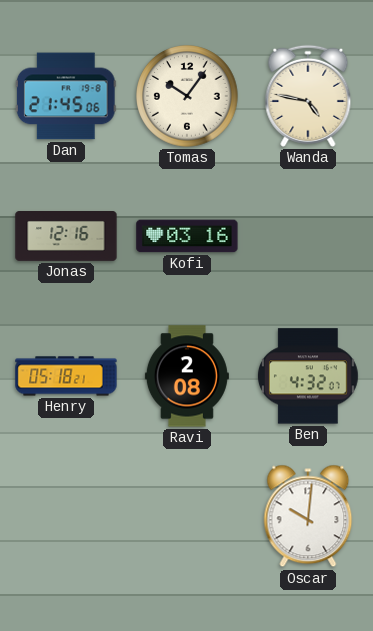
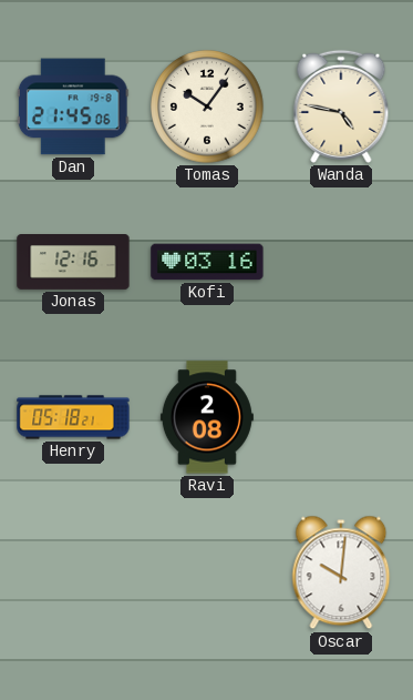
Ben: 4:32 -> none
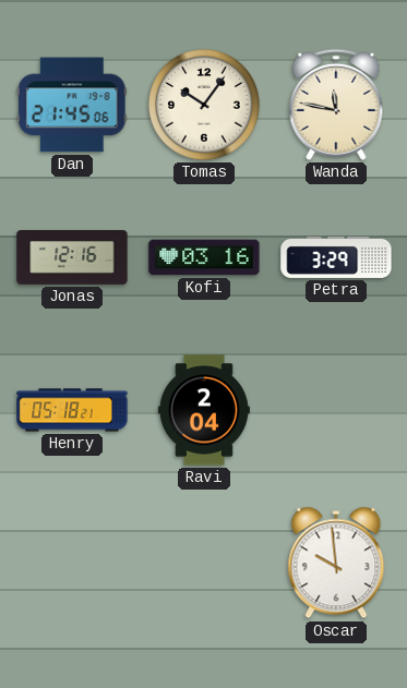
Wanda: 4:47 -> 11:47
Petra: none -> 3:29
Ravi: 2:08 -> 2:04
Oscar: 10:01 -> 9:59
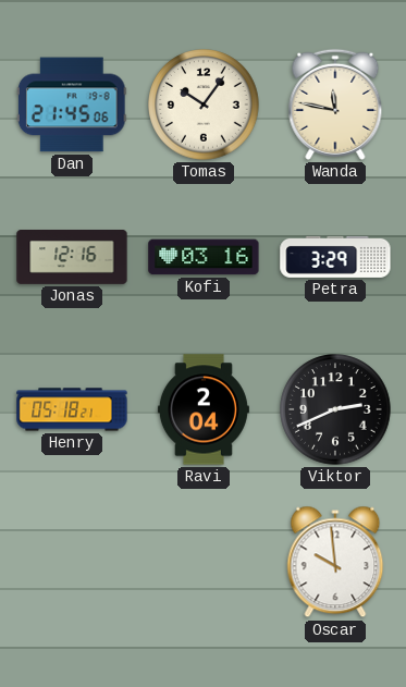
Viktor: none -> 2:41
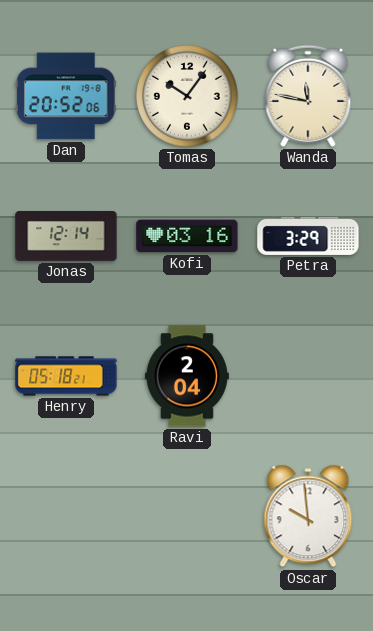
Dan: 21:45 -> 20:52
Jonas: 12:16 -> 12:14
Viktor: 2:41 -> none
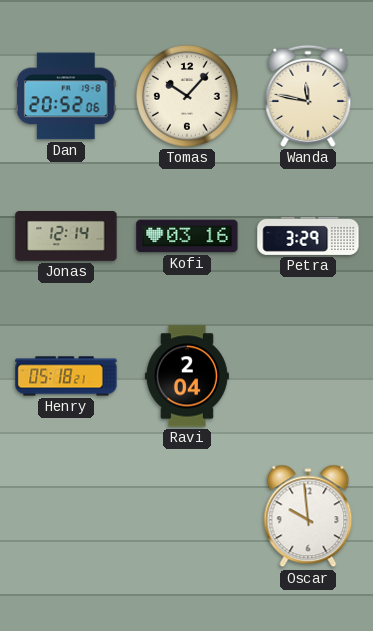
Tomas: 10:06 -> 10:07
